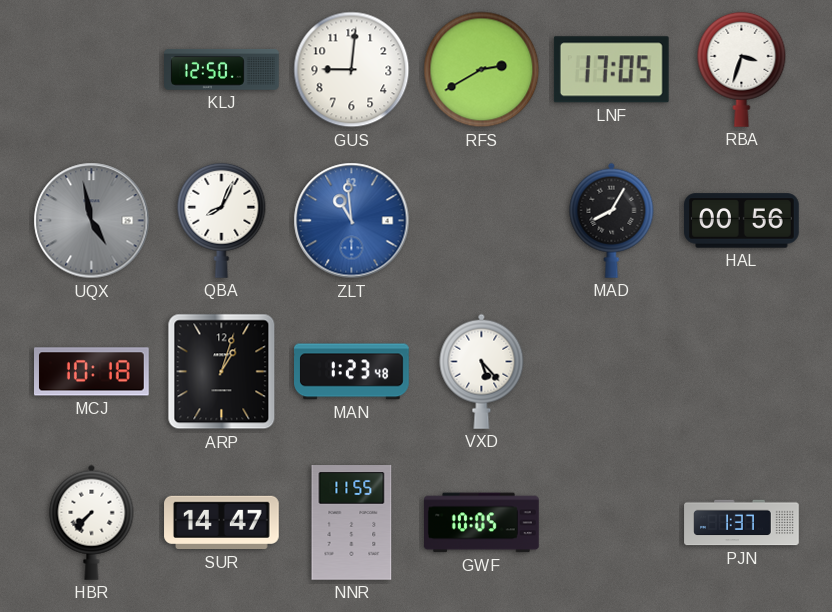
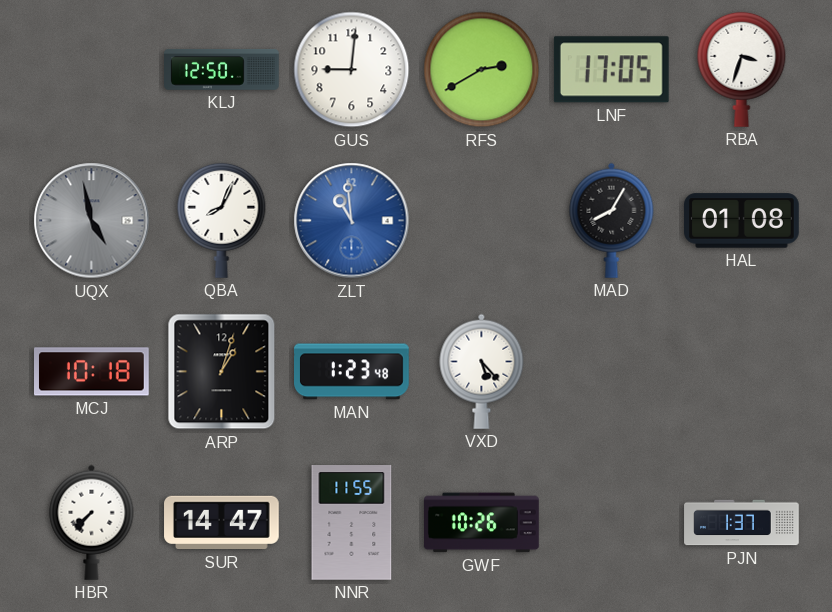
HAL: 00:56 -> 01:08
GWF: 10:05 -> 10:26
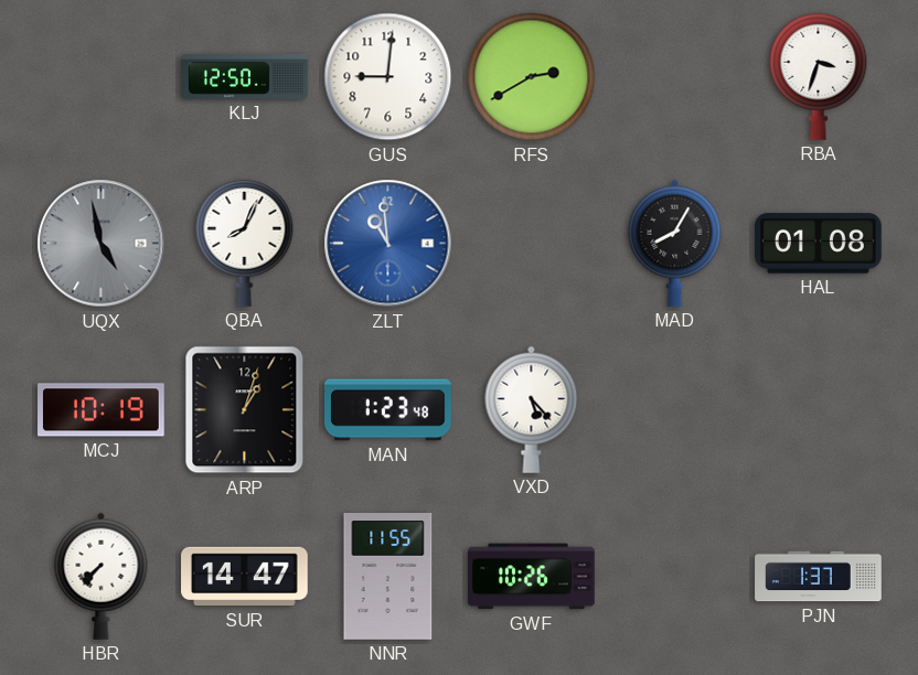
LNF: 17:05 -> none
MCJ: 10:18 -> 10:19
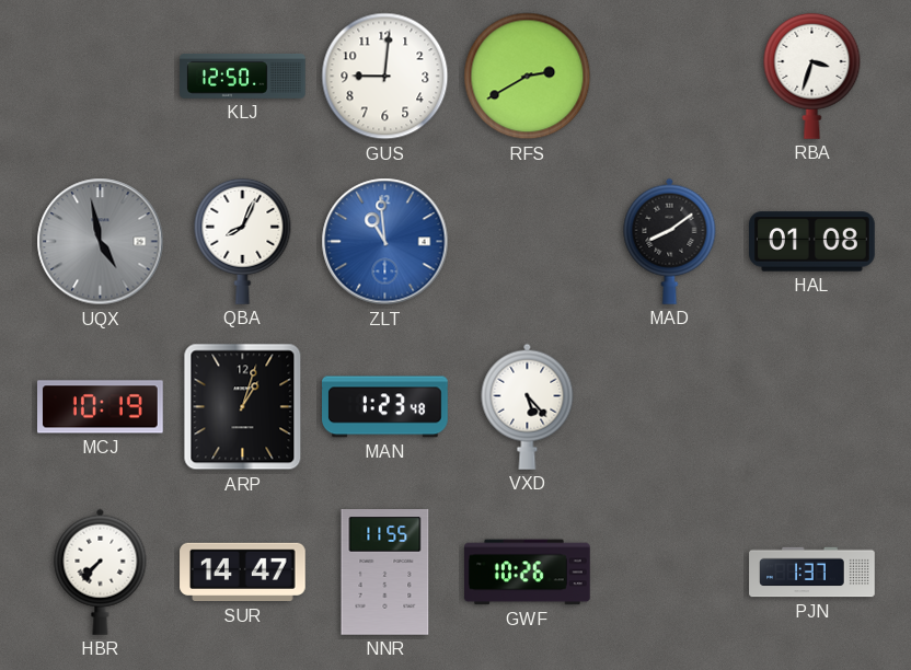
MAD: 8:05 -> 8:09
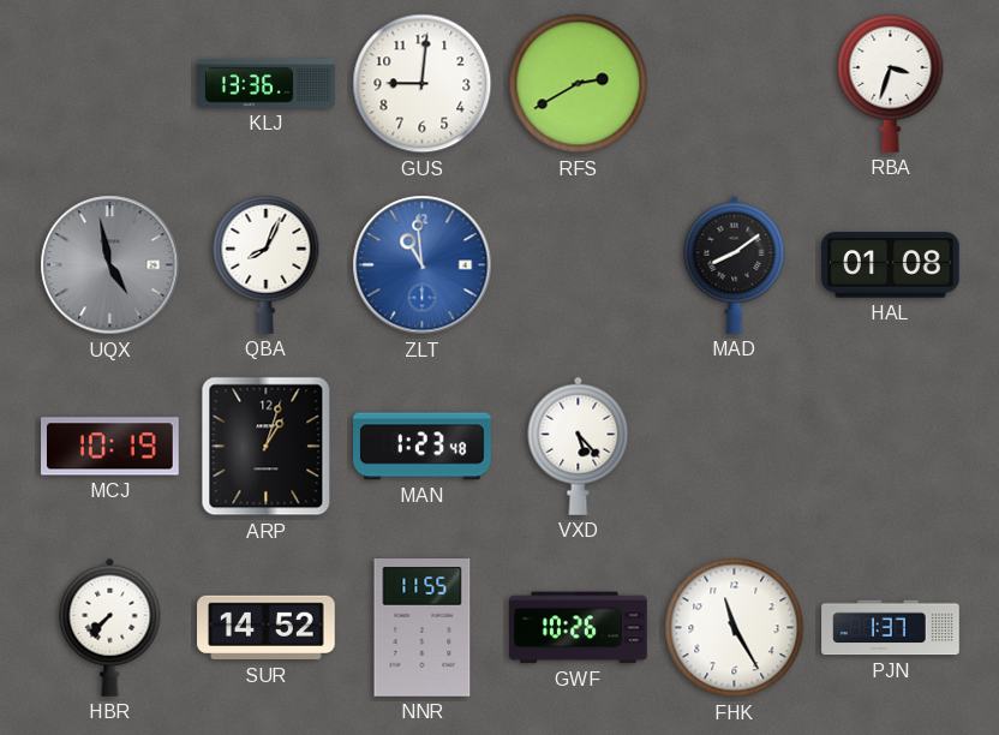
KLJ: 12:50 -> 13:36
SUR: 14:47 -> 14:52
FHK: none -> 11:25
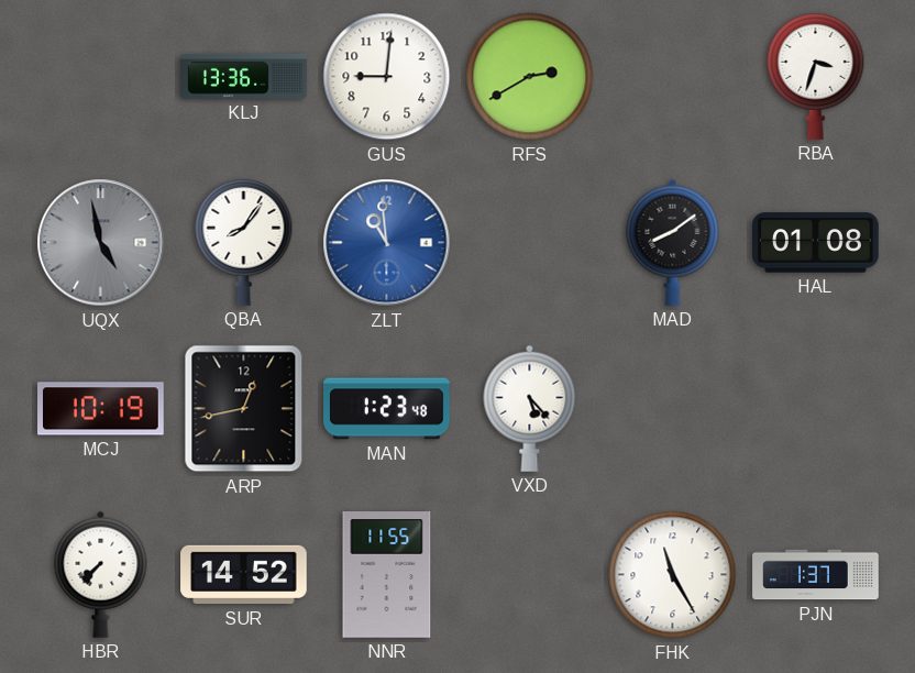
QBA: 8:04 -> 8:06
ARP: 1:03 -> 12:43
GWF: 10:26 -> none
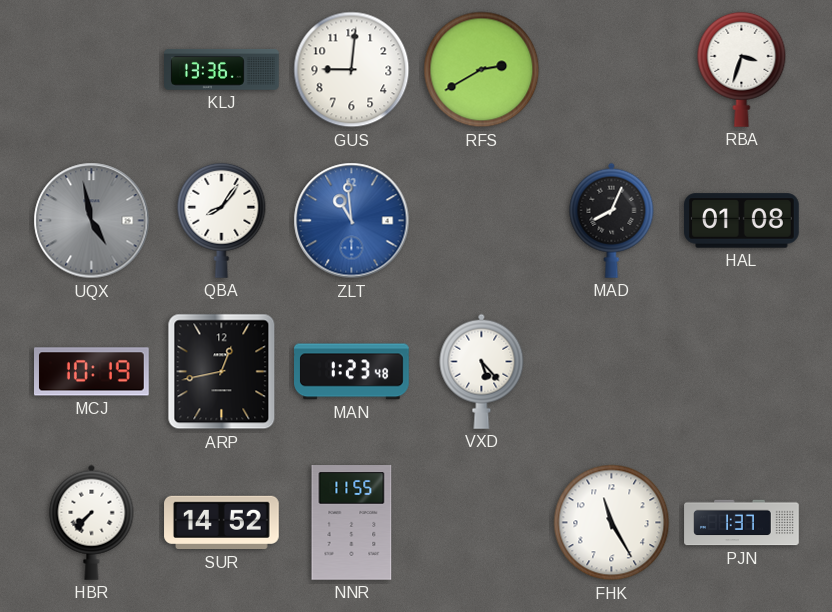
MAD: 8:09 -> 8:04
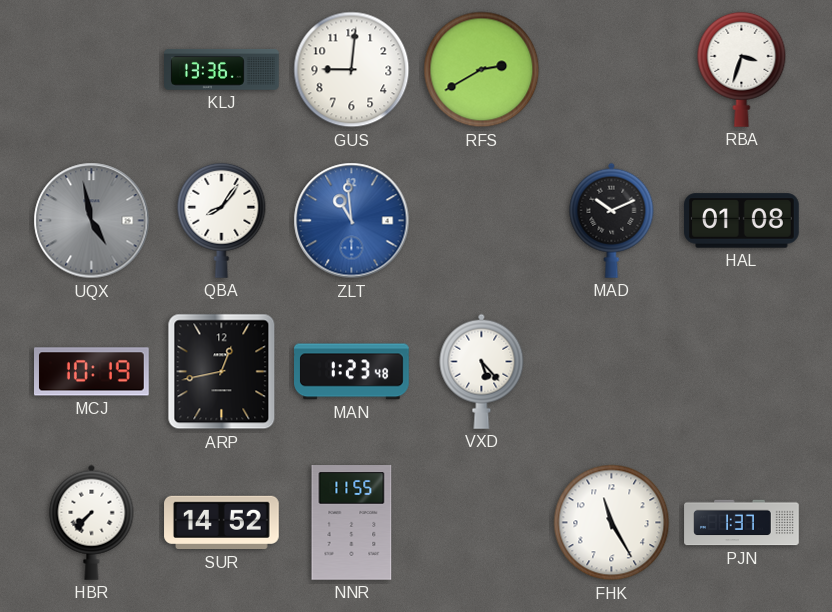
MAD: 8:04 -> 10:11
